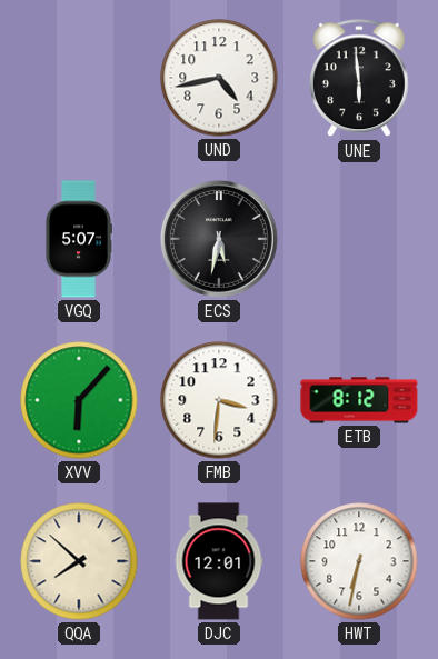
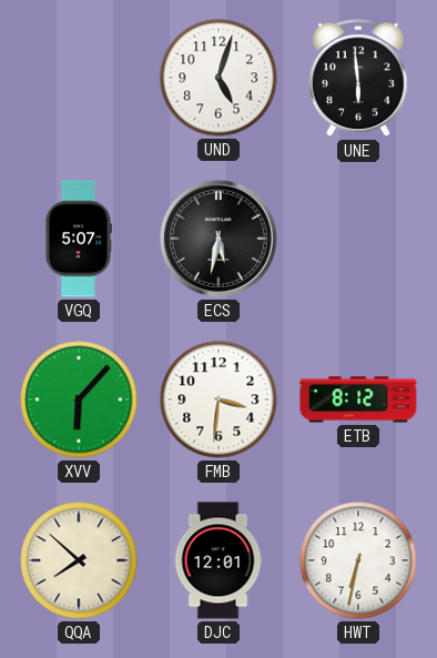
UND: 4:43 -> 5:03
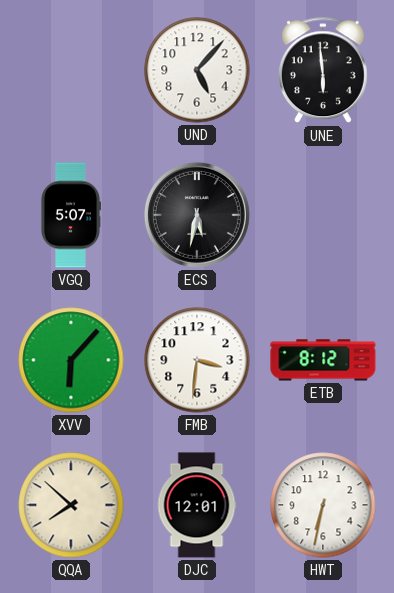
UND: 5:03 -> 5:07
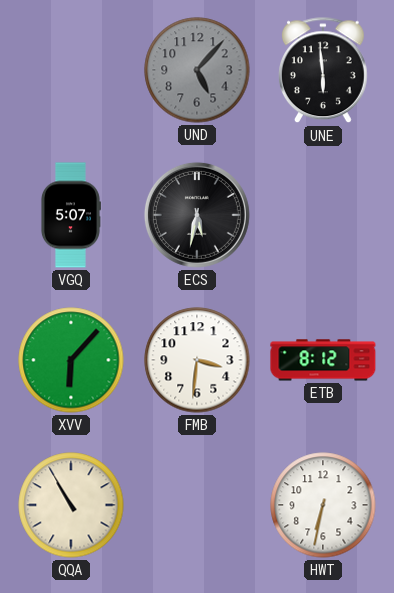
UND dial: white -> grey
QQA: 7:52 -> 10:55
DJC: 12:01 -> none
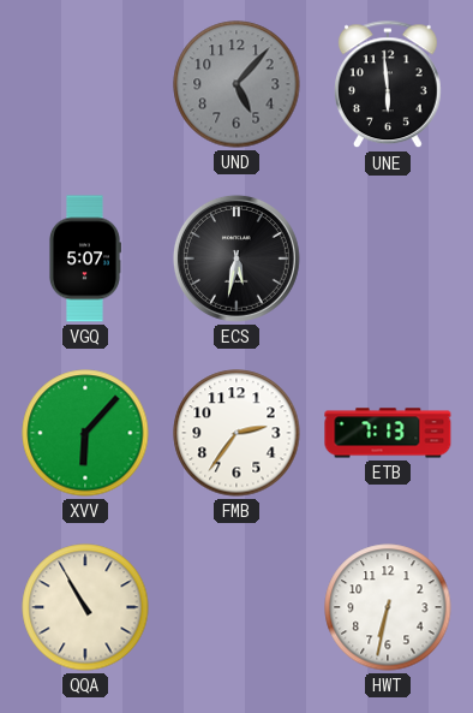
FMB: 3:31 -> 2:36
ETB: 8:12 -> 7:13
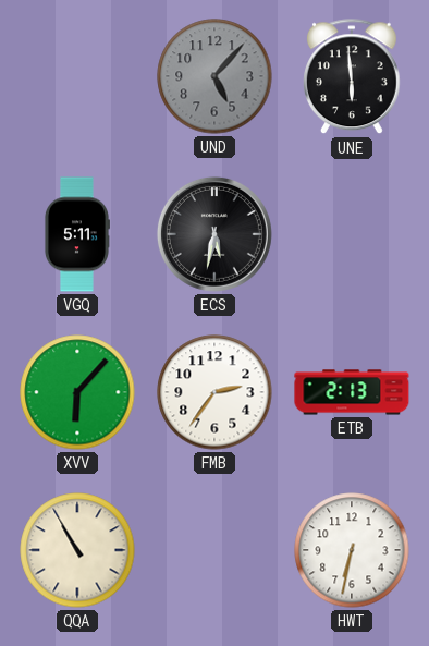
VGQ: 5:07 -> 5:11
ETB: 7:13 -> 2:13
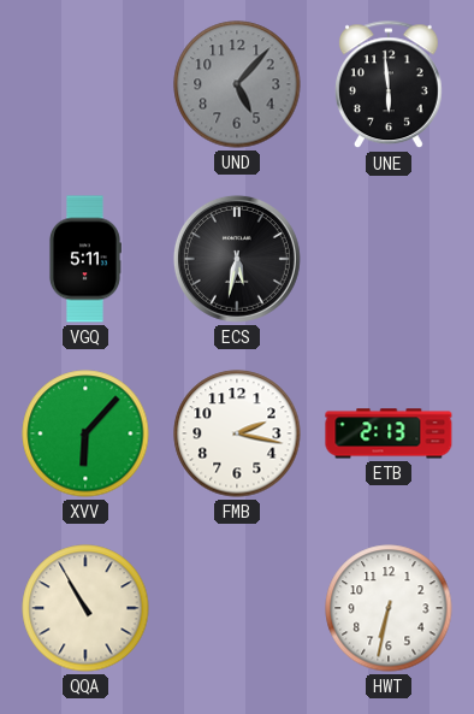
FMB: 2:36 -> 2:17
